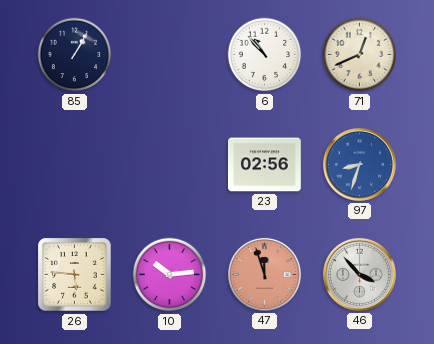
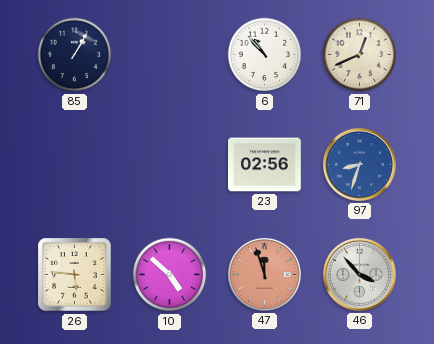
10: 10:14 -> 4:52
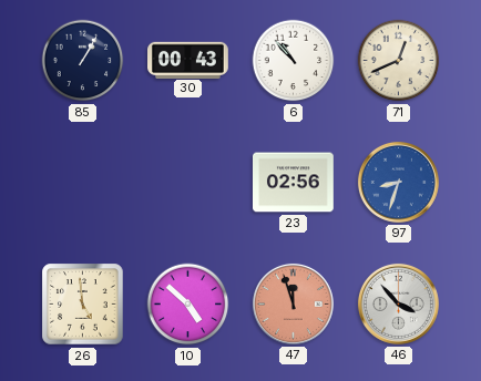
30: none -> 00:43
26: 5:46 -> 4:59
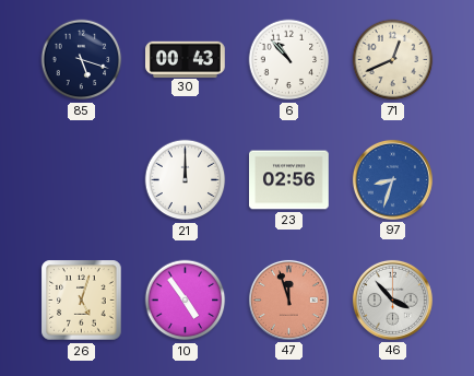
85: 1:05 -> 5:18
21: none -> 12:00
26: 4:59 -> 5:03
10: 4:52 -> 4:54
